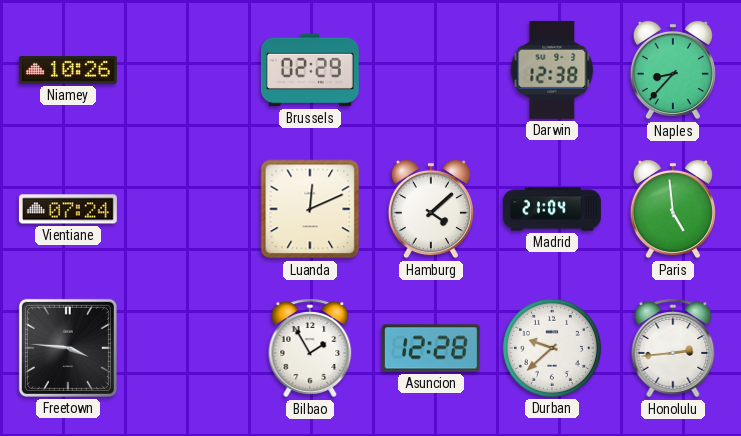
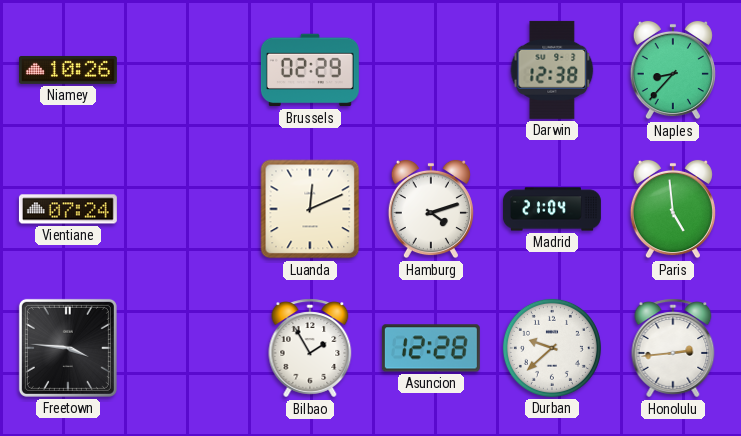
Hamburg: 4:08 -> 4:12
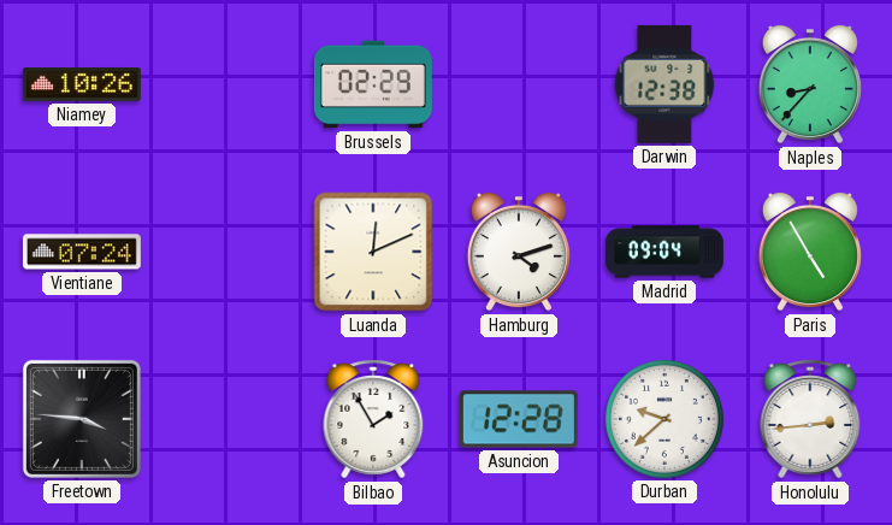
Madrid: 21:04 -> 09:04
Paris: 4:59 -> 4:55
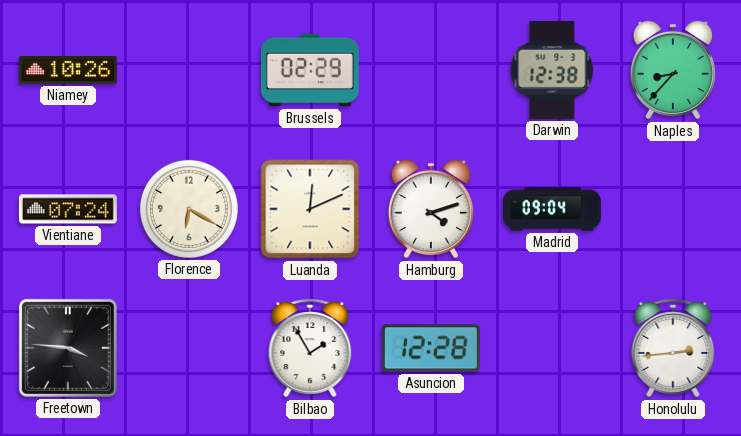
Florence: none -> 6:20
Paris: 4:55 -> none
Durban: 9:38 -> none
